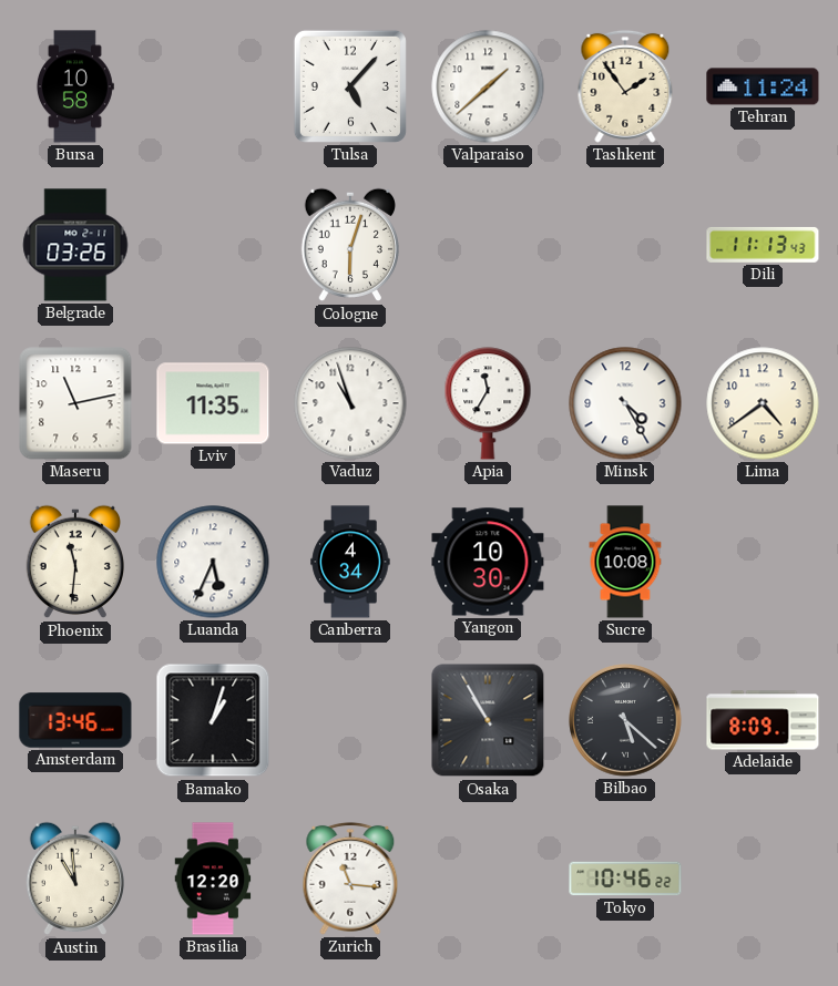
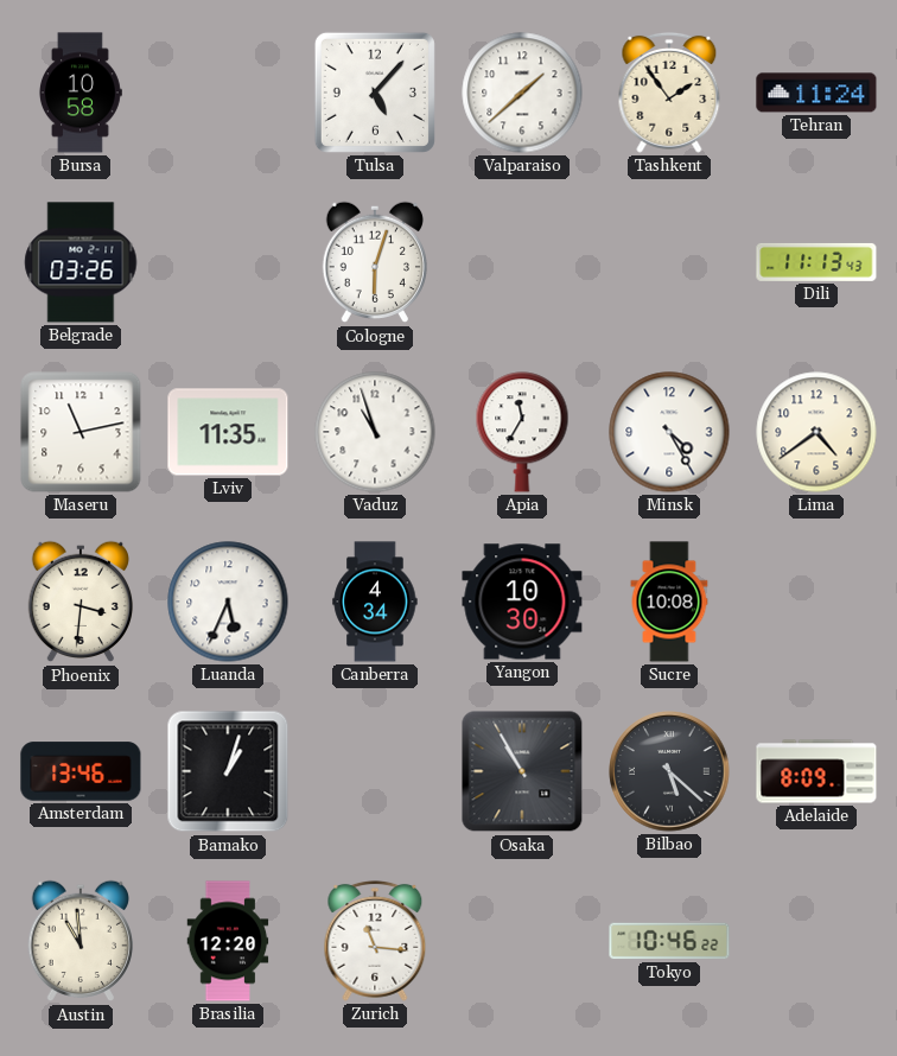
Phoenix: 11:31 -> 3:31
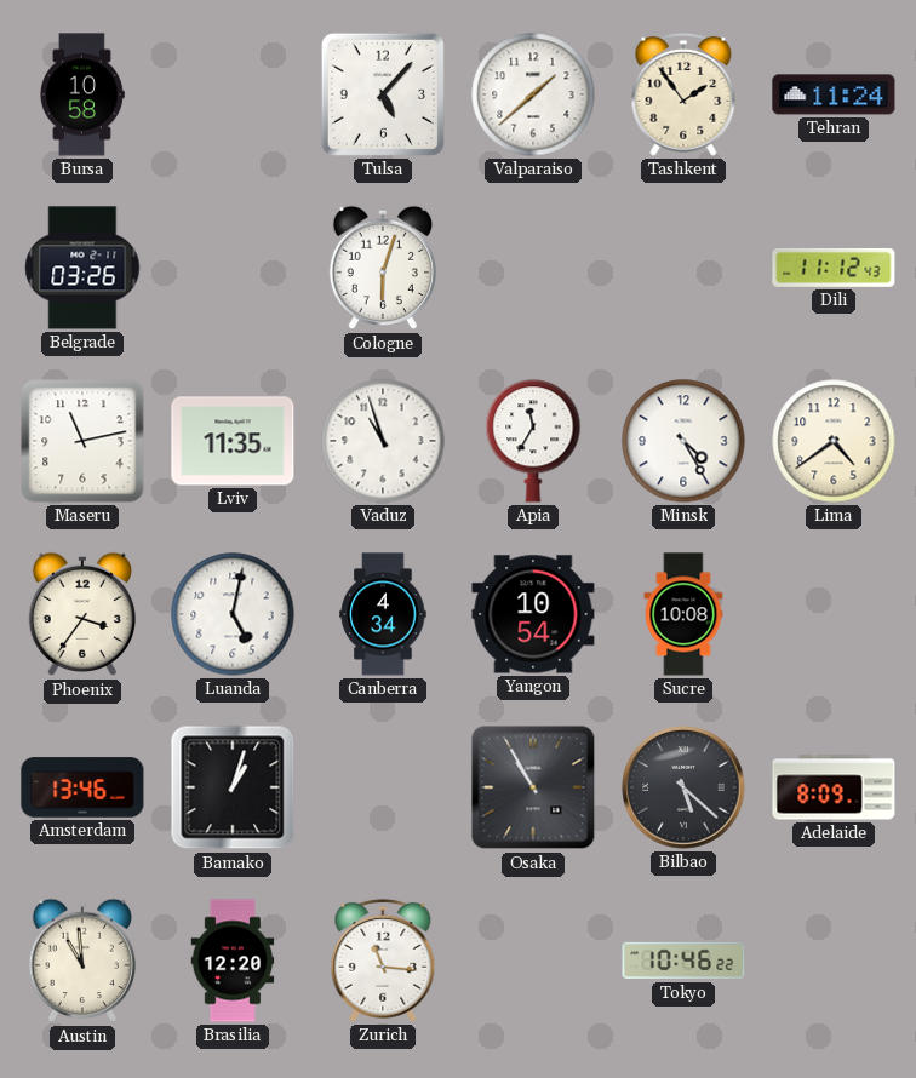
Dili: 11:13 -> 11:12
Phoenix: 3:31 -> 3:36
Luanda: 5:34 -> 5:02
Yangon: 10:30 -> 10:54
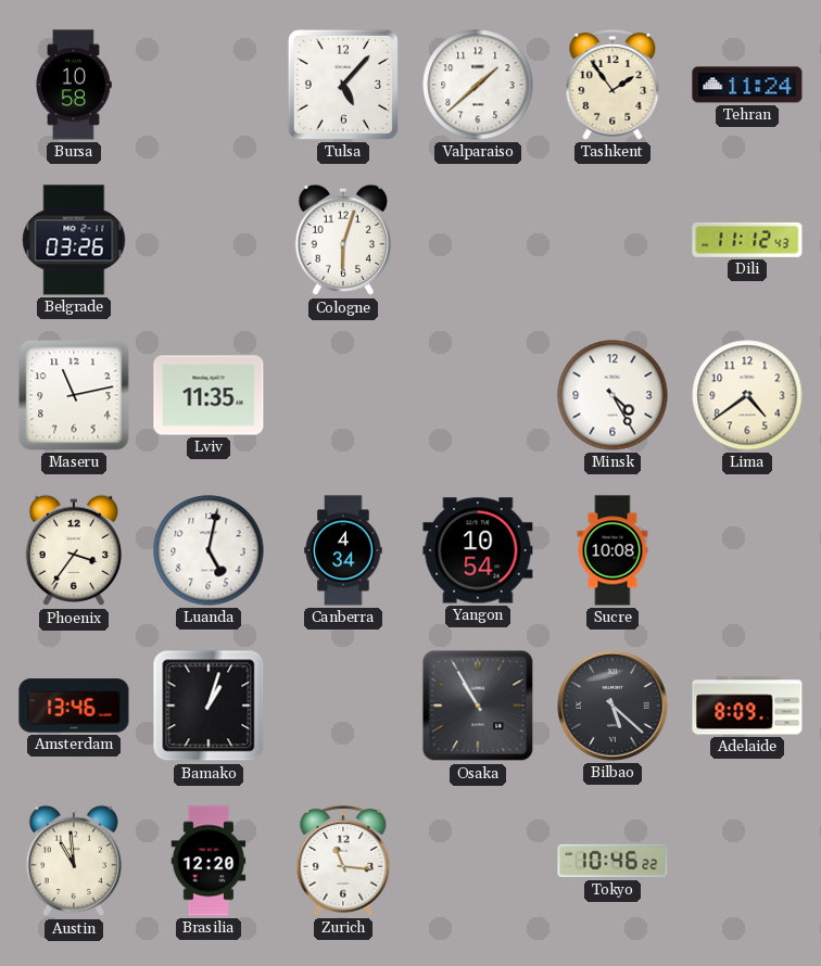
Vaduz: 10:57 -> none
Apia: 11:35 -> none
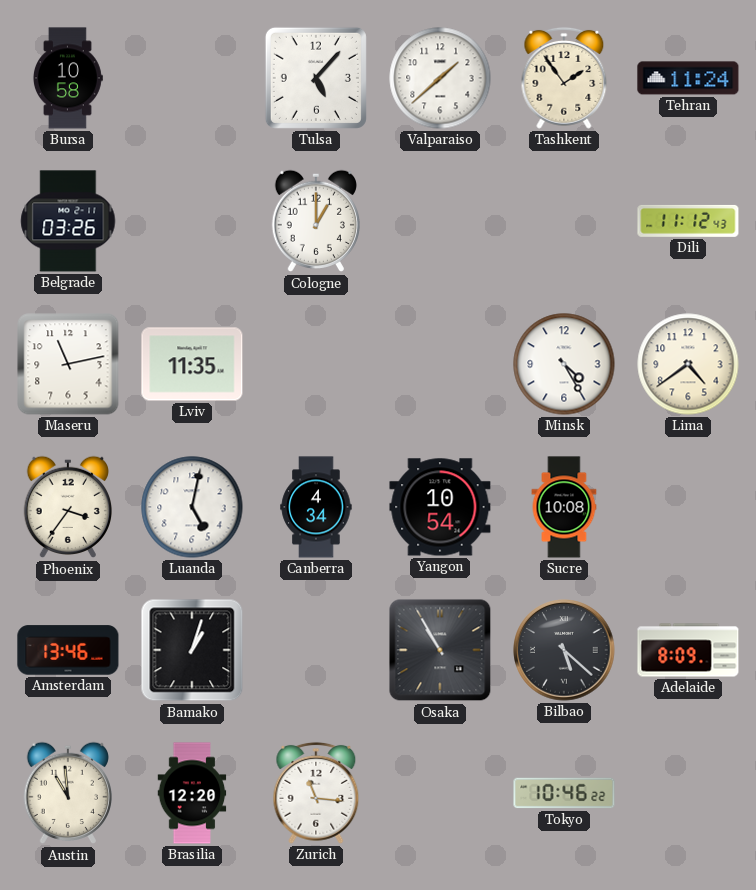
Cologne: 6:03 -> 1:00
